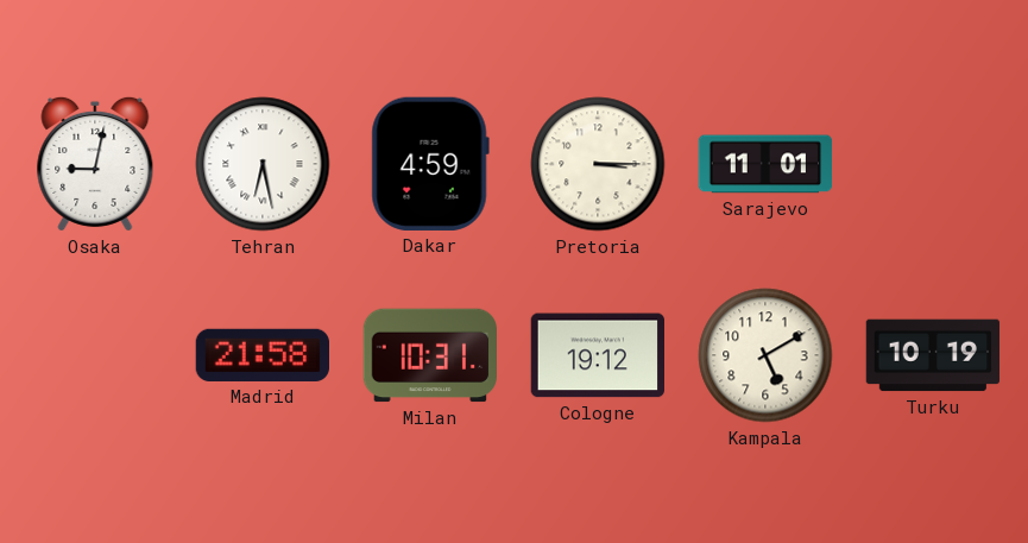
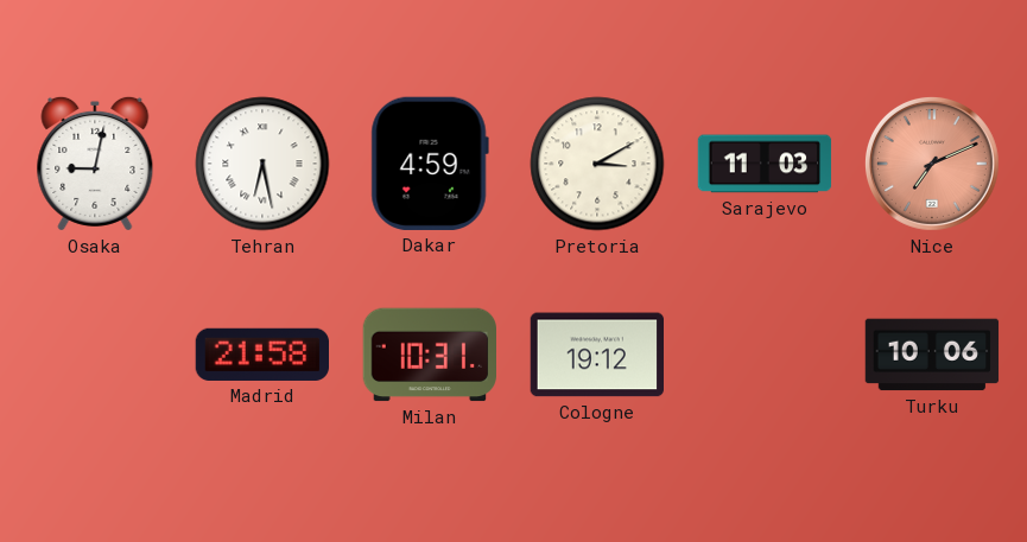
Pretoria: 3:15 -> 3:10
Sarajevo: 11:01 -> 11:03
Nice: none -> 7:11
Kampala: 5:10 -> none
Turku: 10:19 -> 10:06
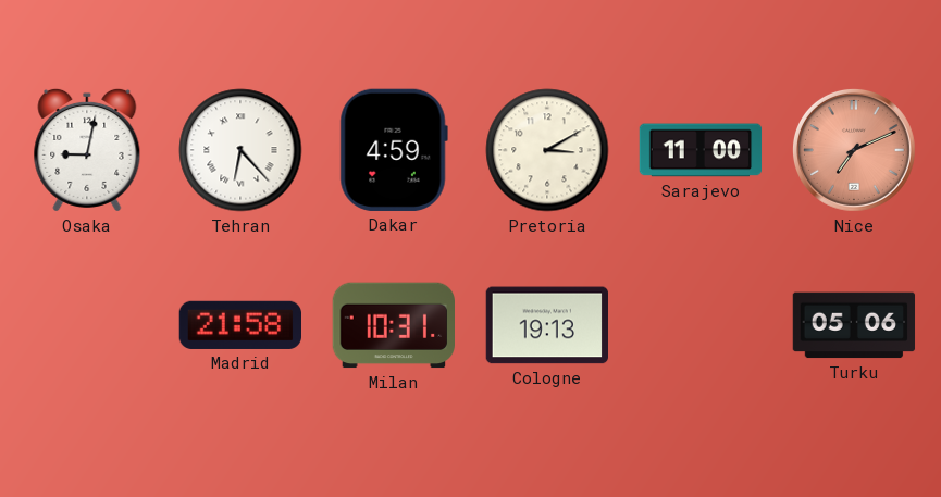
Tehran: 6:28 -> 6:23
Sarajevo: 11:03 -> 11:00
Cologne: 19:12 -> 19:13
Turku: 10:06 -> 05:06
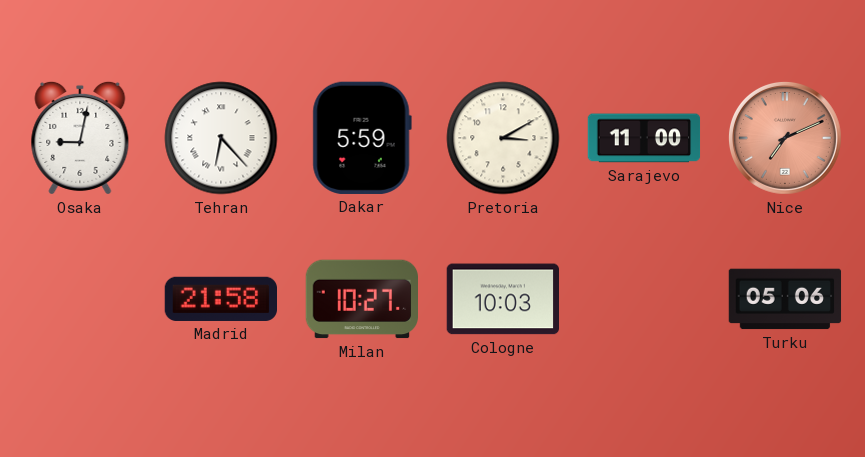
Dakar: 4:59 -> 5:59
Milan: 10:31 -> 10:27
Cologne: 19:13 -> 10:03
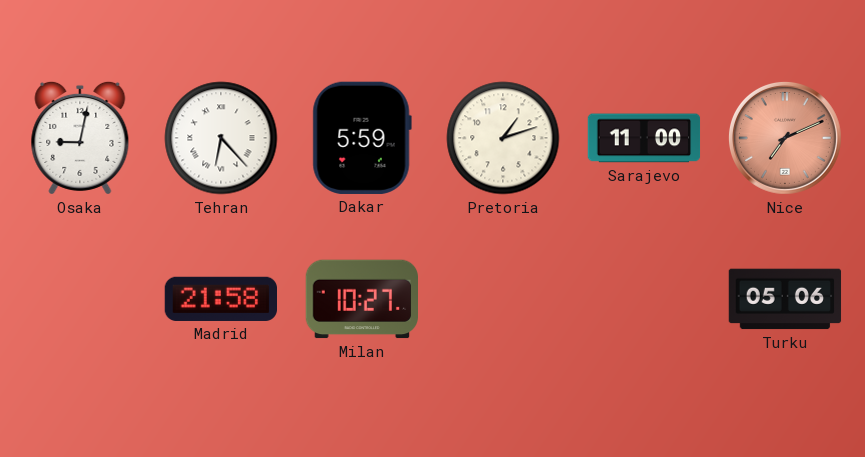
Pretoria: 3:10 -> 1:12
Cologne: 10:03 -> none
